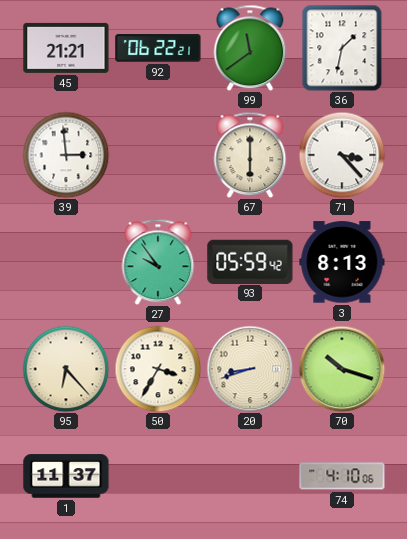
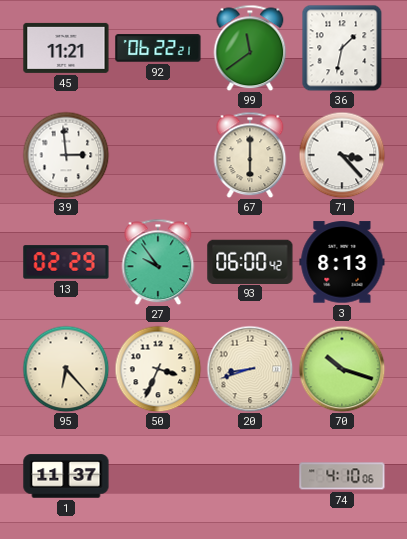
45: 21:21 -> 11:21
13: none -> 02:29
93: 05:59 -> 06:00
50: 3:35 -> 3:34
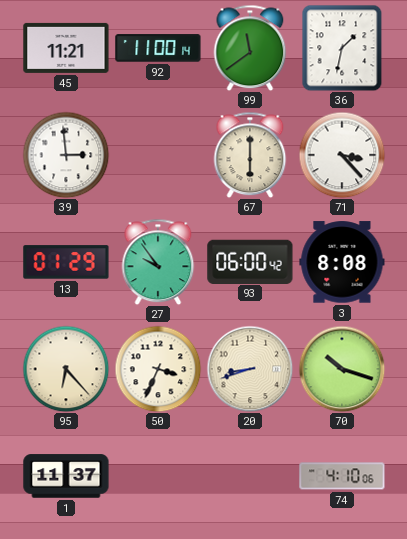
92: 06:22 -> 11:00
13: 02:29 -> 01:29
3: 8:13 -> 8:08
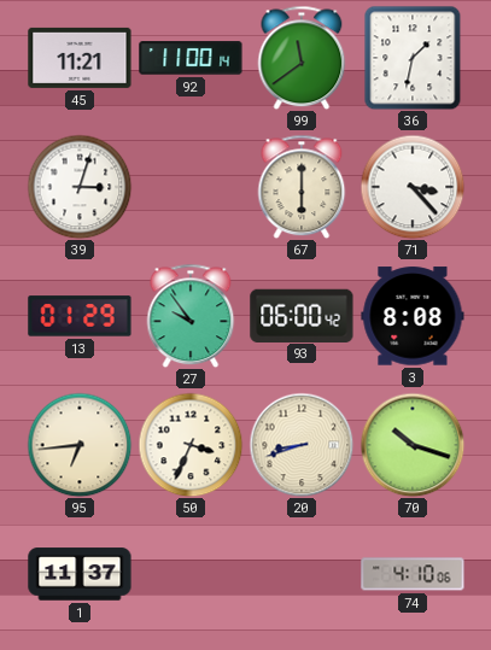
39: 2:59 -> 3:03
95: 6:23 -> 6:44
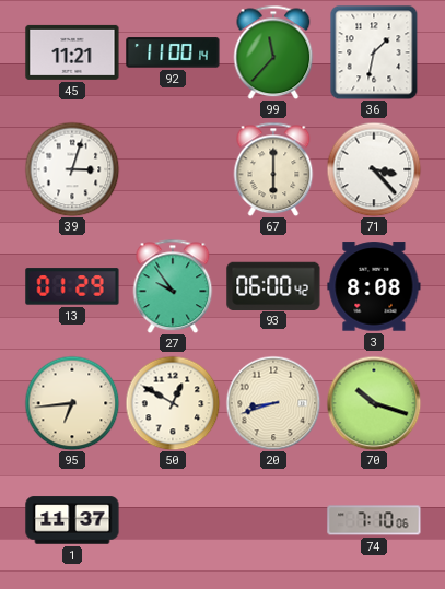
99: 11:39 -> 11:37
50: 3:34 -> 12:50
74: 4:10 -> 7:10
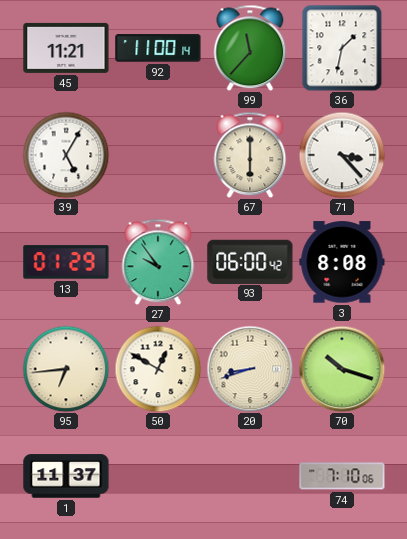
39: 3:03 -> 5:05
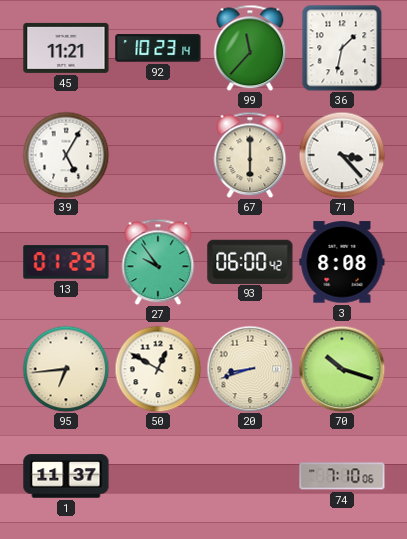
92: 11:00 -> 10:23
